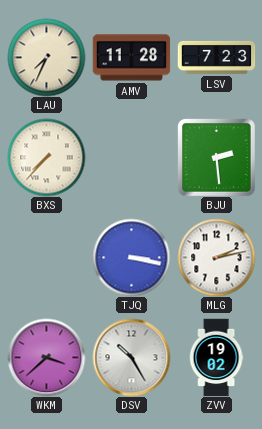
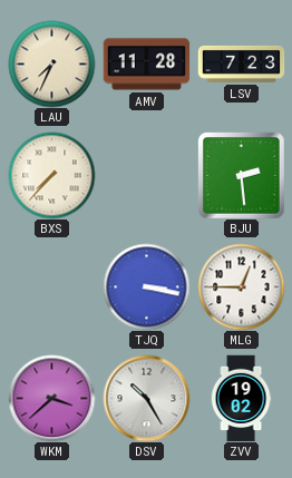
MLG: 2:13 -> 12:45
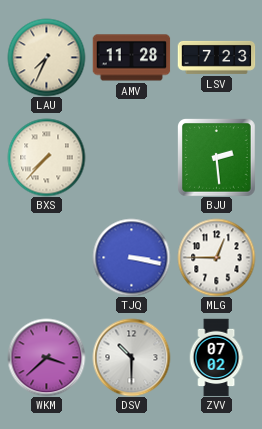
DSV: 10:25 -> 10:30
ZVV: 19:02 -> 07:02
